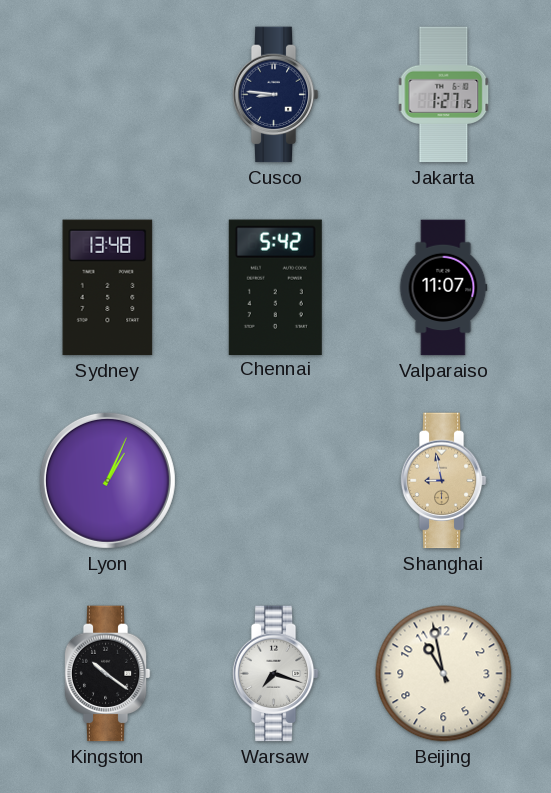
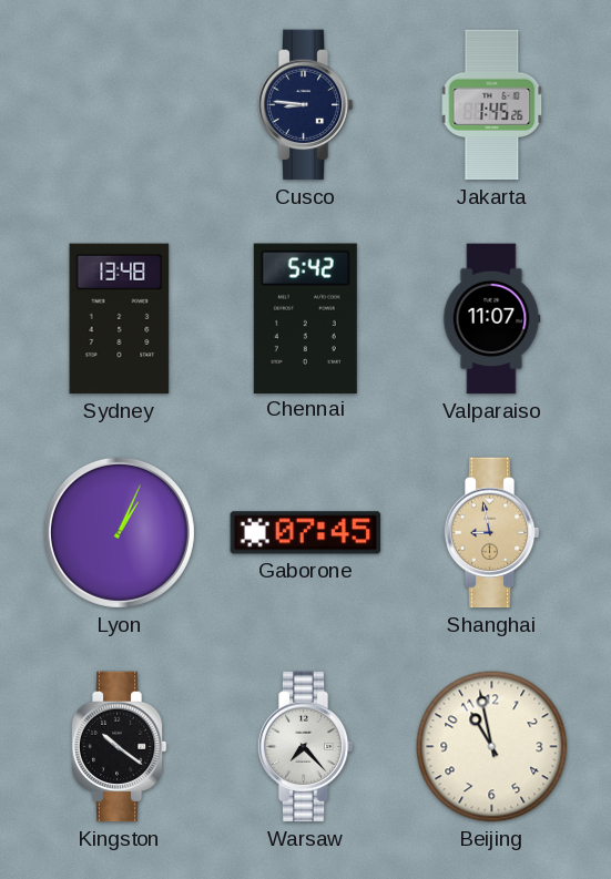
Jakarta: 1:27 -> 1:45
Gaborone: none -> 07:45
Warsaw: 7:18 -> 7:23
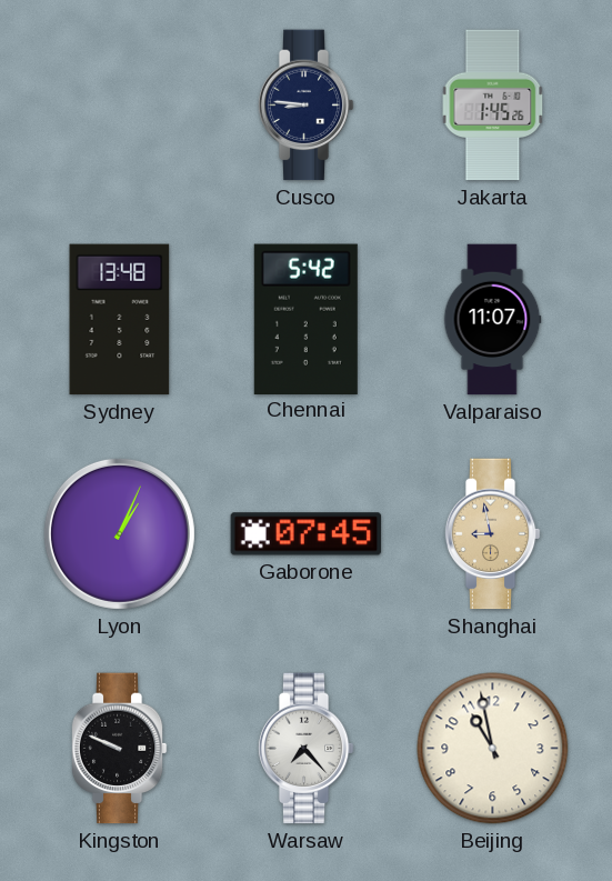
Kingston: 10:21 -> 9:49
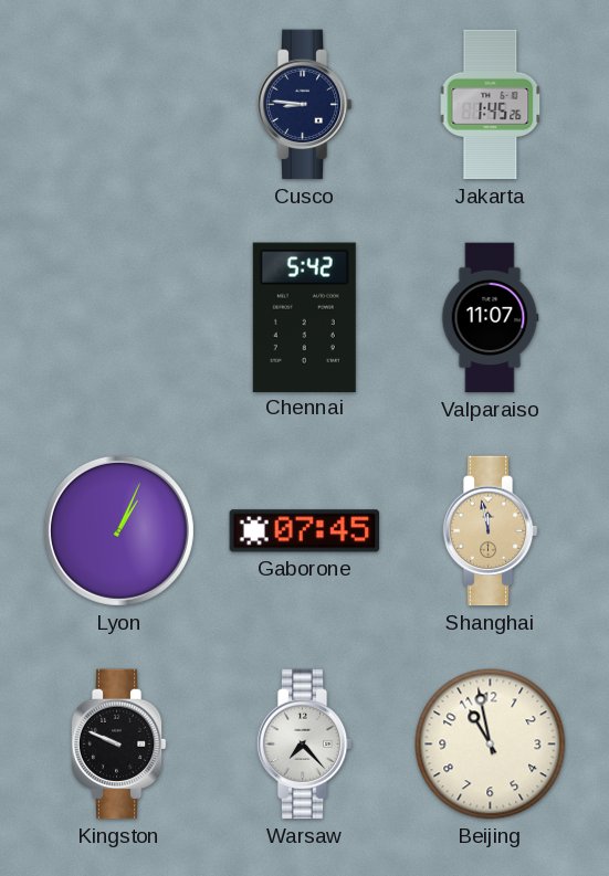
Sydney: 13:48 -> none
Shanghai: 8:58 -> 11:58
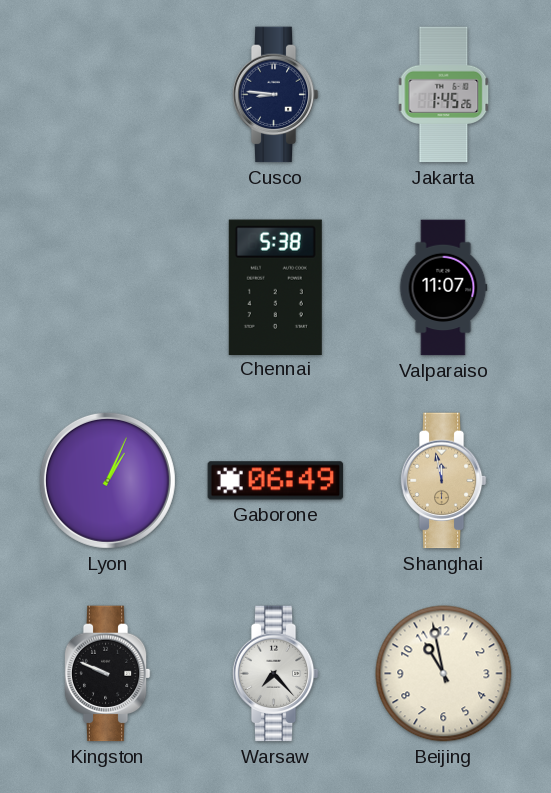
Chennai: 5:42 -> 5:38
Gaborone: 07:45 -> 06:49
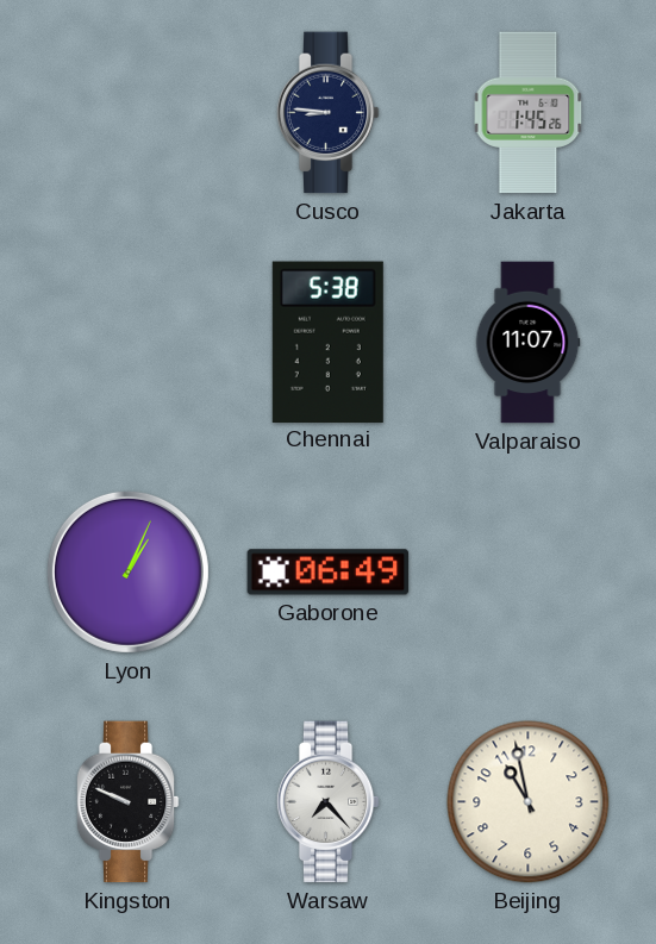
Shanghai: 11:58 -> none
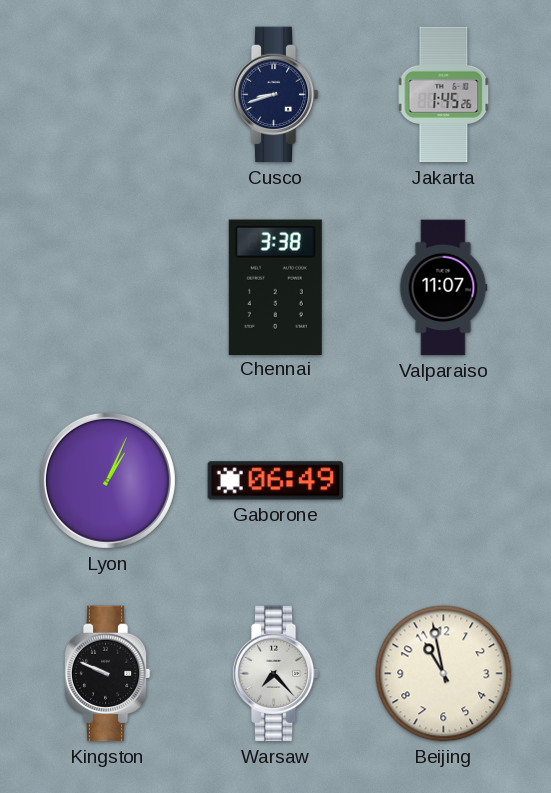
Cusco: 8:46 -> 8:42
Chennai: 5:38 -> 3:38
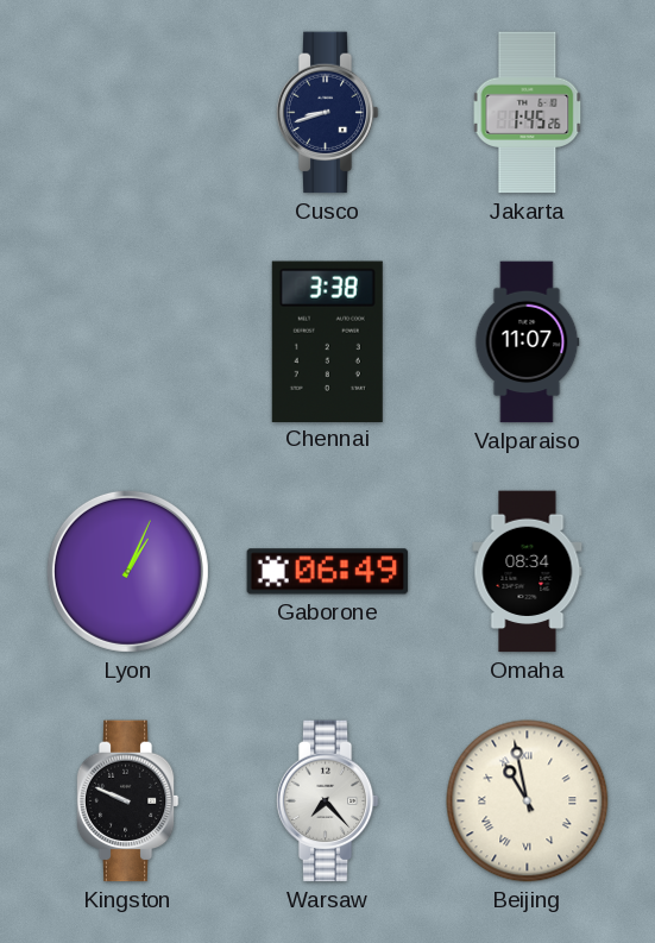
Omaha: none -> 08:34
Beijing numerals: Arabic -> Roman
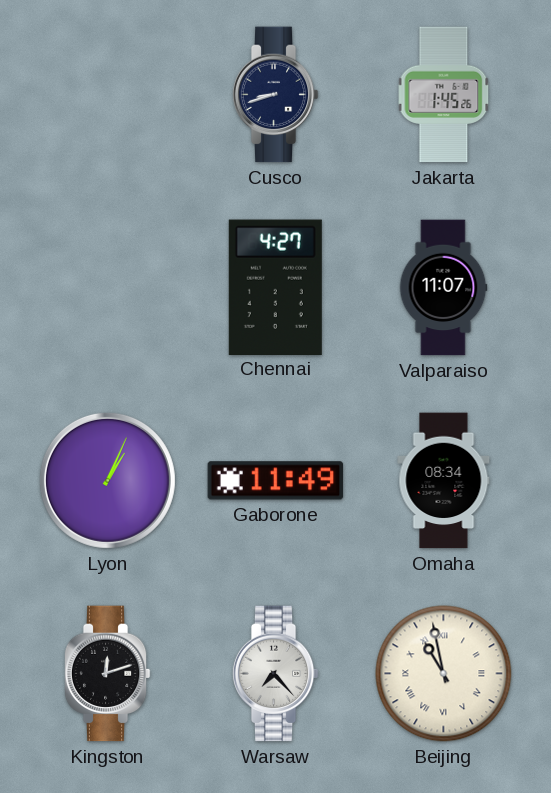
Chennai: 3:38 -> 4:27
Gaborone: 06:49 -> 11:49
Kingston: 9:49 -> 12:12
